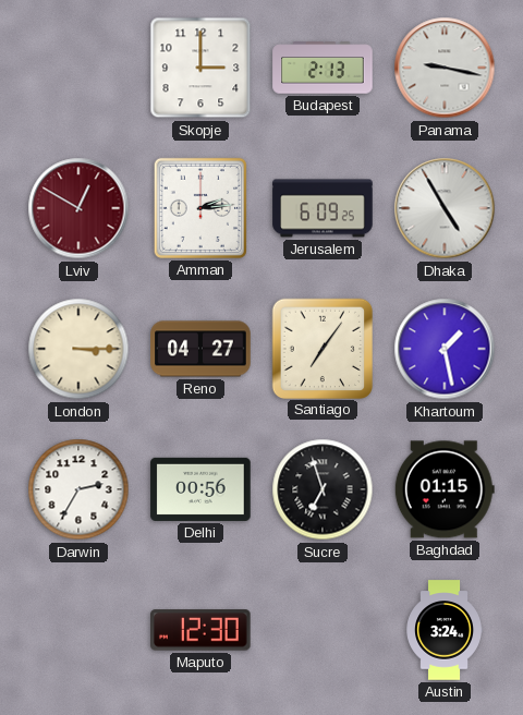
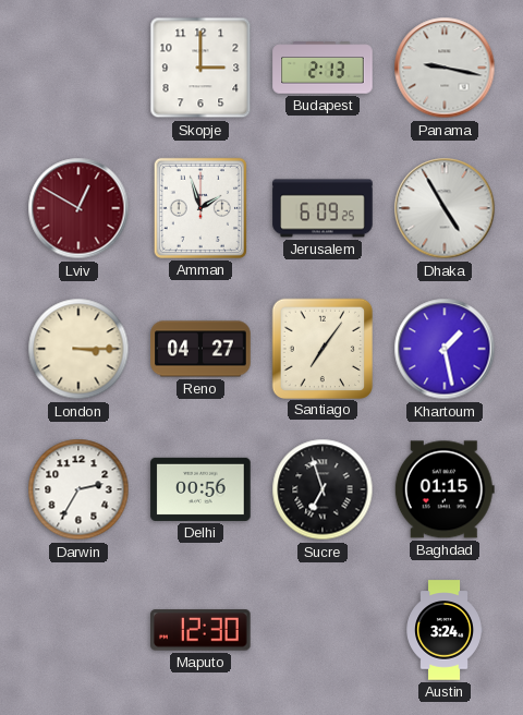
Amman: 2:14 -> 1:57
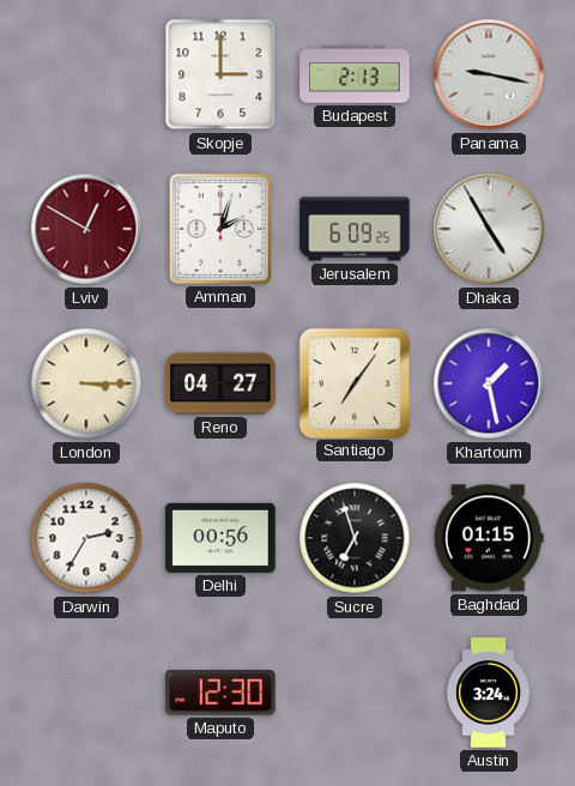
Amman: 1:57 -> 2:03
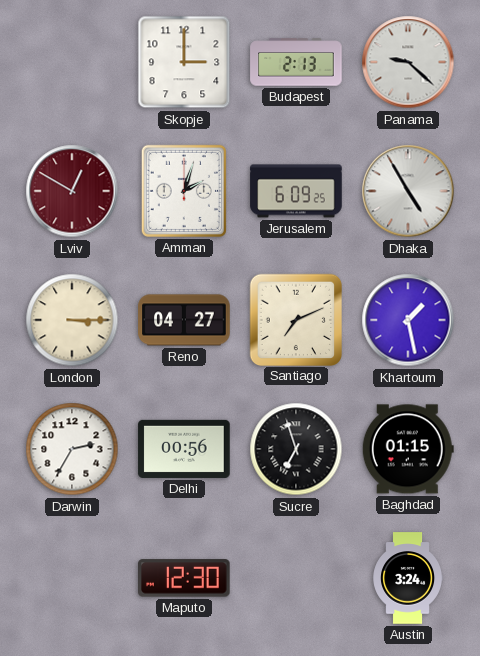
Panama: 9:17 -> 9:22
Santiago: 7:06 -> 7:11
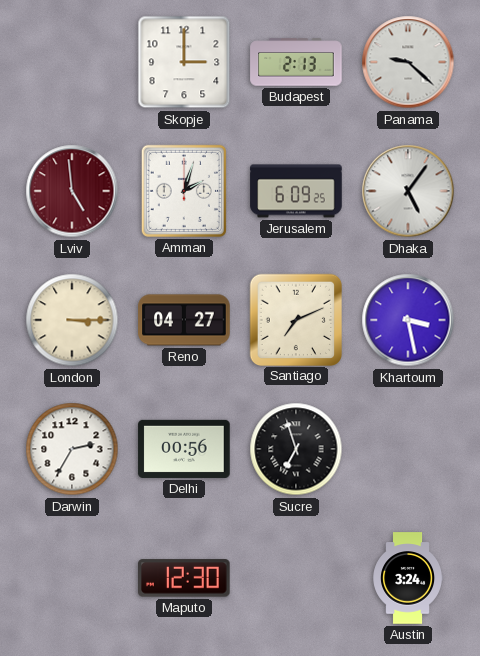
Lviv: 12:50 -> 4:59
Dhaka: 4:55 -> 5:06
Khartoum: 1:28 -> 3:28
Baghdad: 01:15 -> none
